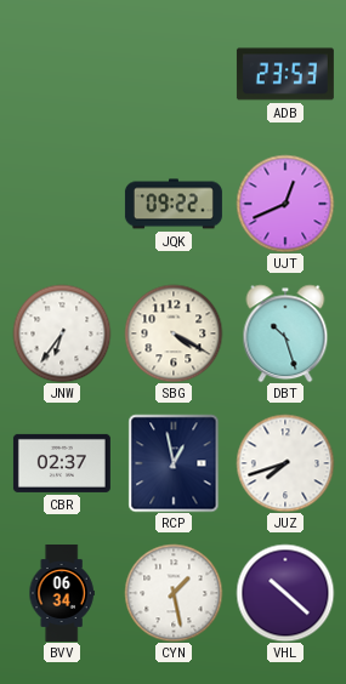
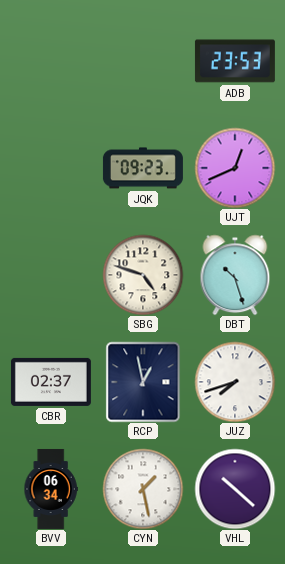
JQK: 09:22 -> 09:23
JNW: 6:36 -> none
SBG: 4:20 -> 4:48
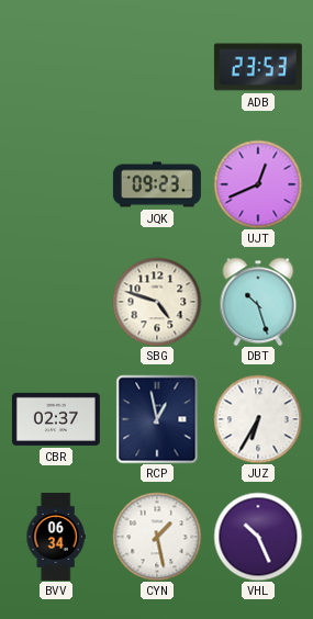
JUZ: 7:42 -> 6:35
VHL: 10:22 -> 10:26
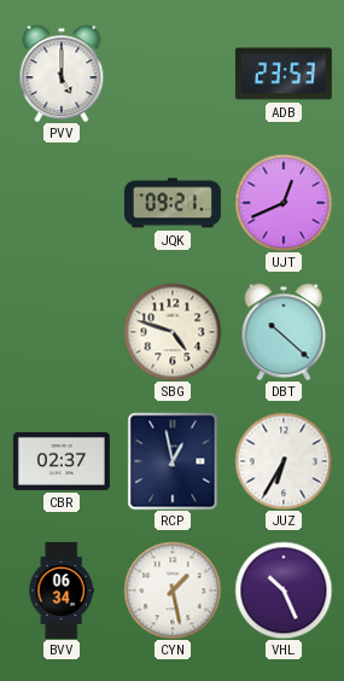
PVV: none -> 5:00
JQK: 09:23 -> 09:21
DBT: 10:27 -> 10:22
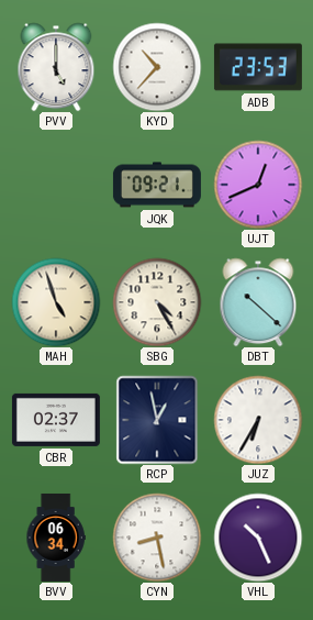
KYD: none -> 10:37
MAH: none -> 4:57
SBG: 4:48 -> 4:25
CYN: 1:28 -> 8:28
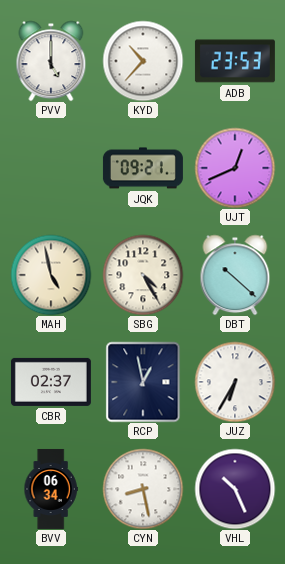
MAH: 4:57 -> 4:58
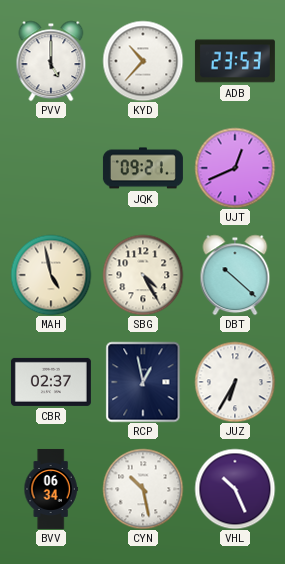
CYN: 8:28 -> 10:28
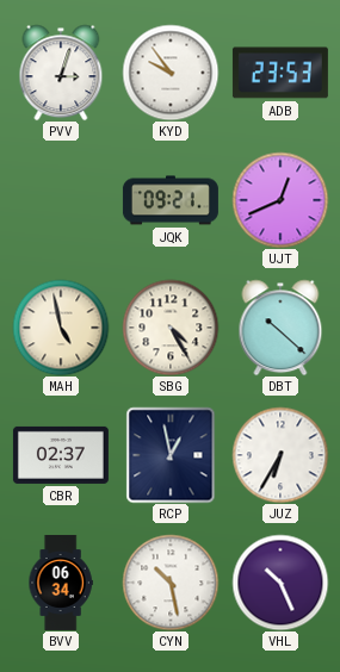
PVV: 5:00 -> 3:03
KYD: 10:37 -> 9:54
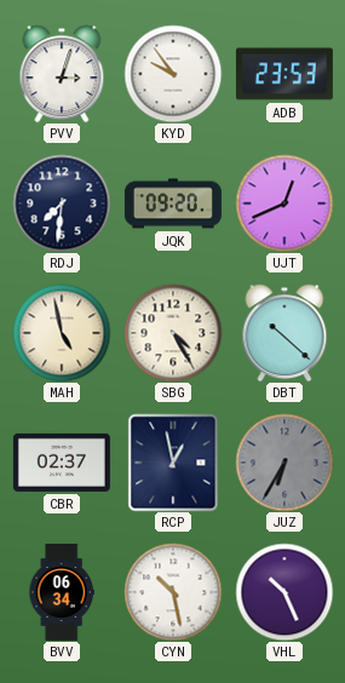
RDJ: none -> 7:31
JQK: 09:21 -> 09:20
JUZ dial: white -> grey
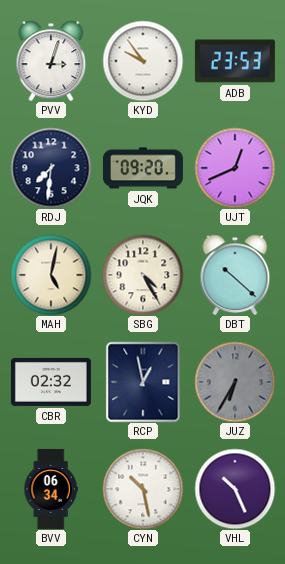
MAH: 4:58 -> 5:02
CBR: 02:37 -> 02:32
